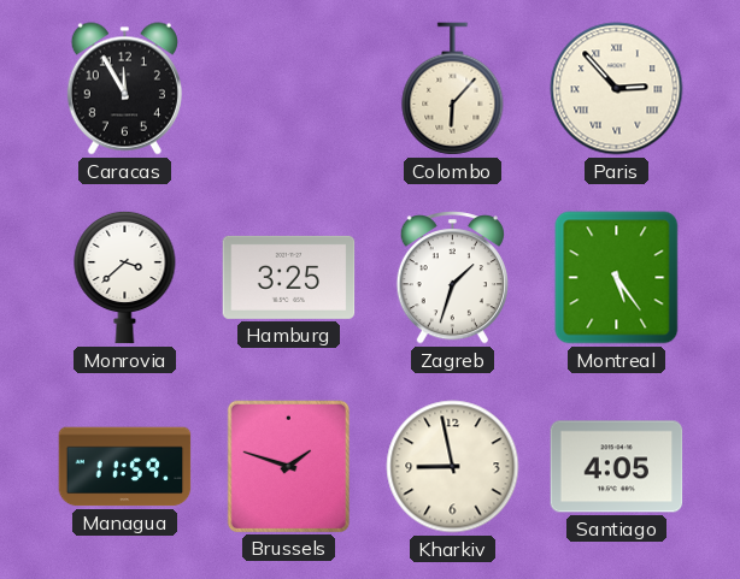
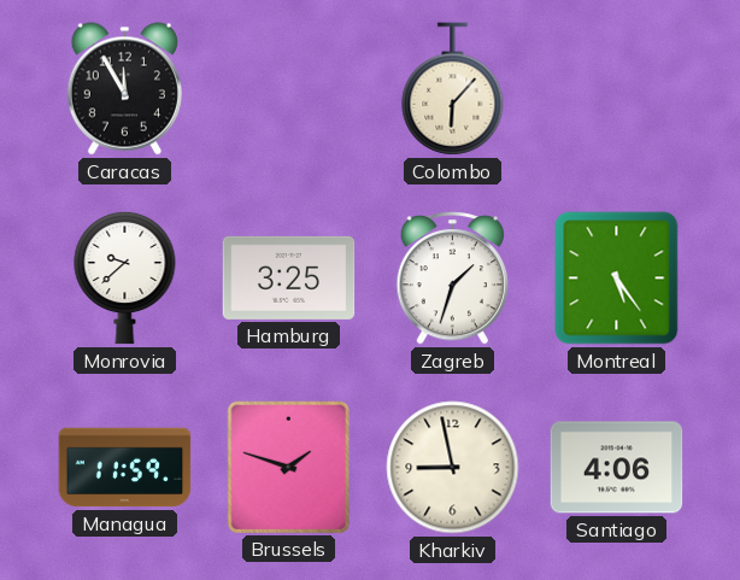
Paris: 2:53 -> none
Monrovia: 3:38 -> 9:38
Santiago: 4:05 -> 4:06
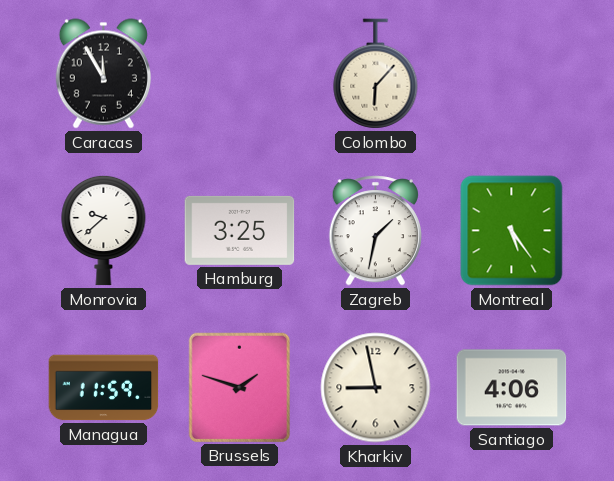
Zagreb: 1:33 -> 1:32
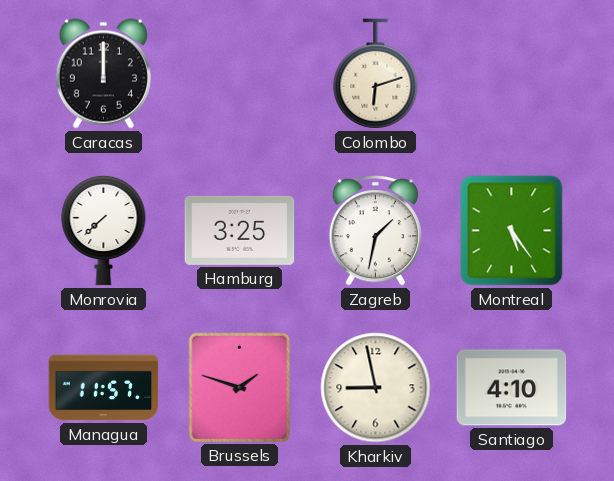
Caracas: 11:55 -> 12:00
Colombo: 6:07 -> 6:12
Monrovia: 9:38 -> 7:38
Managua: 11:59 -> 11:57
Santiago: 4:06 -> 4:10
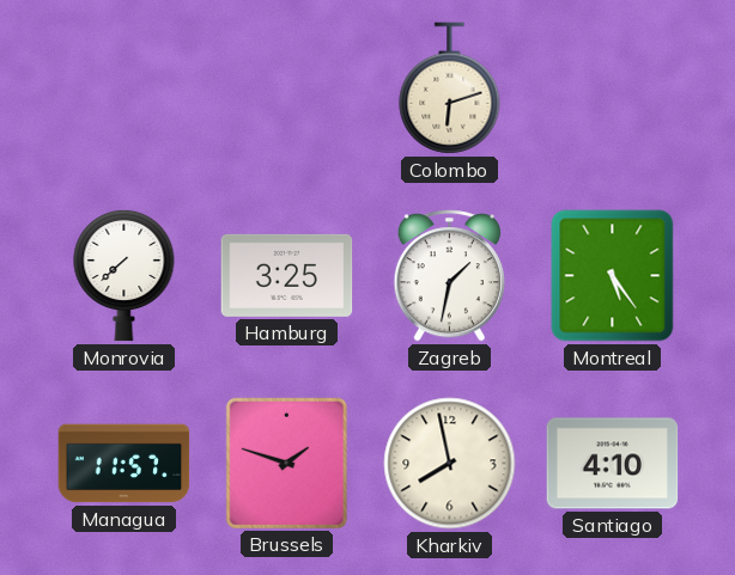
Caracas: 12:00 -> none
Kharkiv: 8:58 -> 7:58
